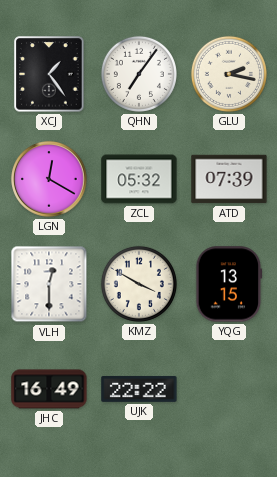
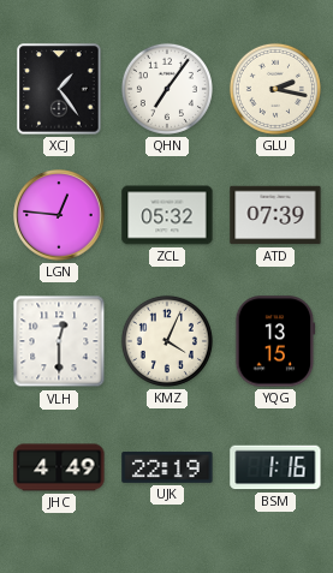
LGN: 12:20 -> 12:46
KMZ: 3:50 -> 4:04
JHC: 16:49 -> 4:49
UJK: 22:22 -> 22:19
BSM: none -> 1:16
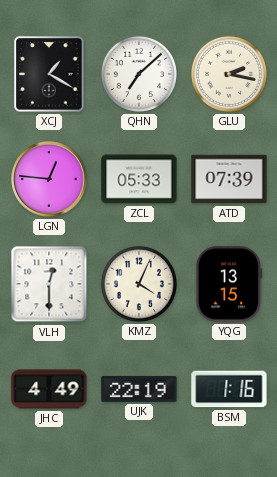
XCJ: 1:24 -> 1:20
QHN: 7:06 -> 7:08
ZCL: 05:32 -> 05:33
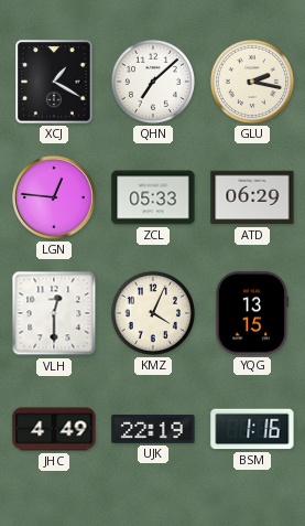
ATD: 07:39 -> 06:29
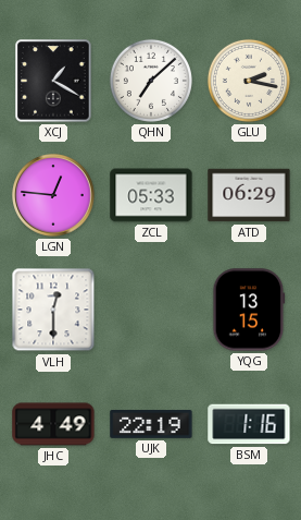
KMZ: 4:04 -> none
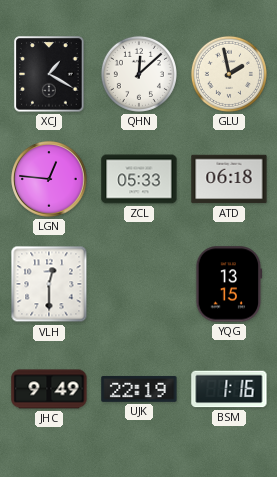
QHN: 7:08 -> 12:08
GLU: 2:17 -> 1:58
ATD: 06:29 -> 06:18
JHC: 4:49 -> 9:49
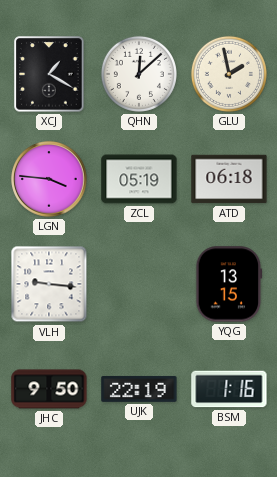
LGN: 12:46 -> 3:46
ZCL: 05:33 -> 05:19
VLH: 12:30 -> 9:16
JHC: 9:49 -> 9:50
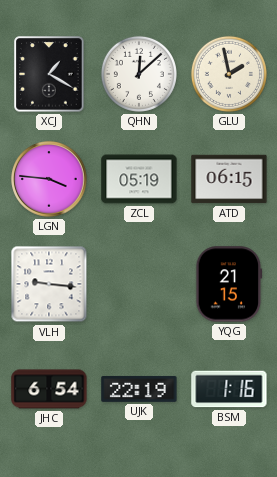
ATD: 06:18 -> 06:15
YQG: 13:15 -> 21:15
JHC: 9:50 -> 6:54
